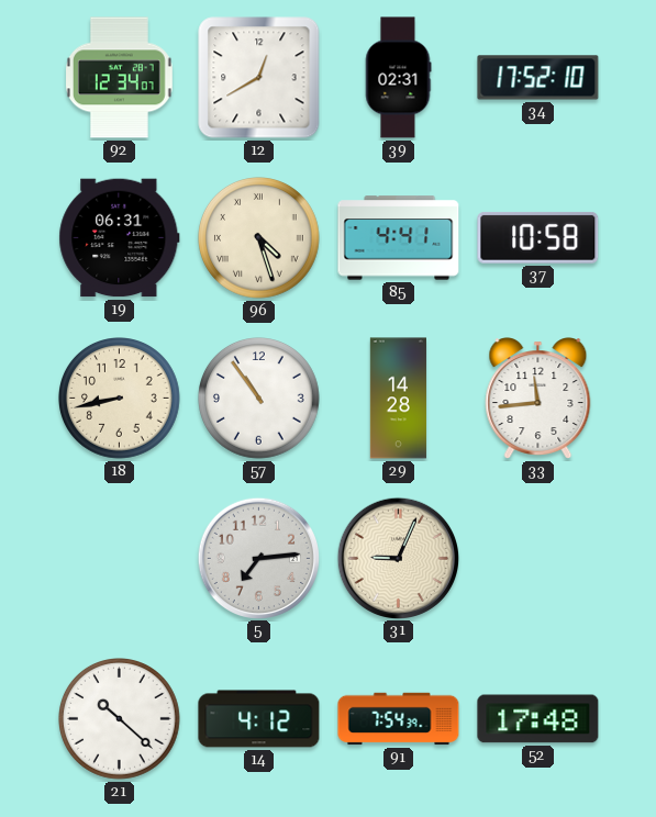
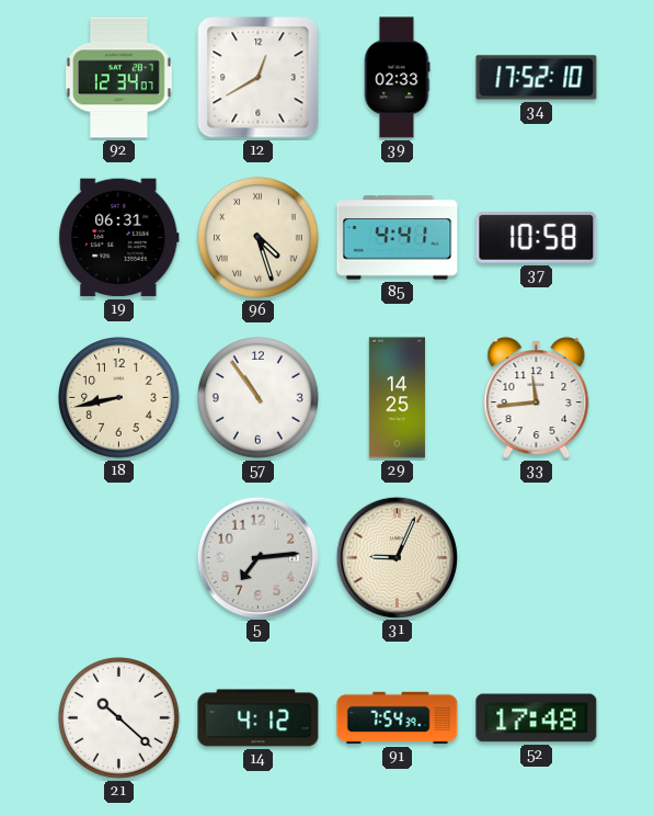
39: 02:31 -> 02:33
29: 14:28 -> 14:25
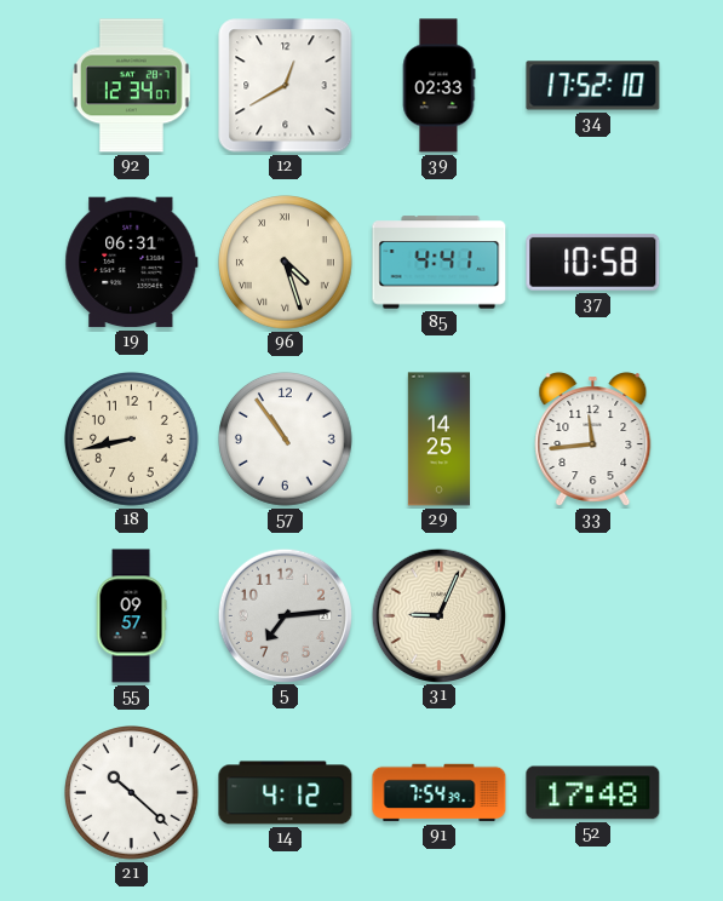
55: none -> 09:57
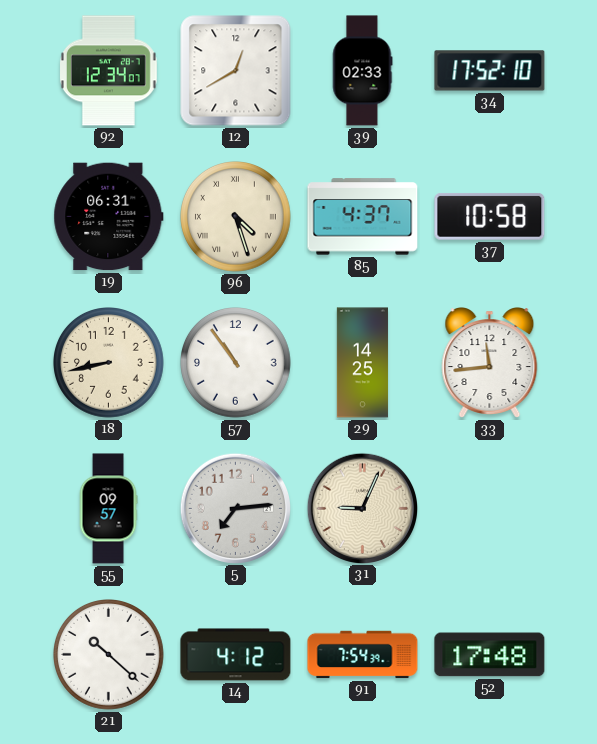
85: 4:41 -> 4:37
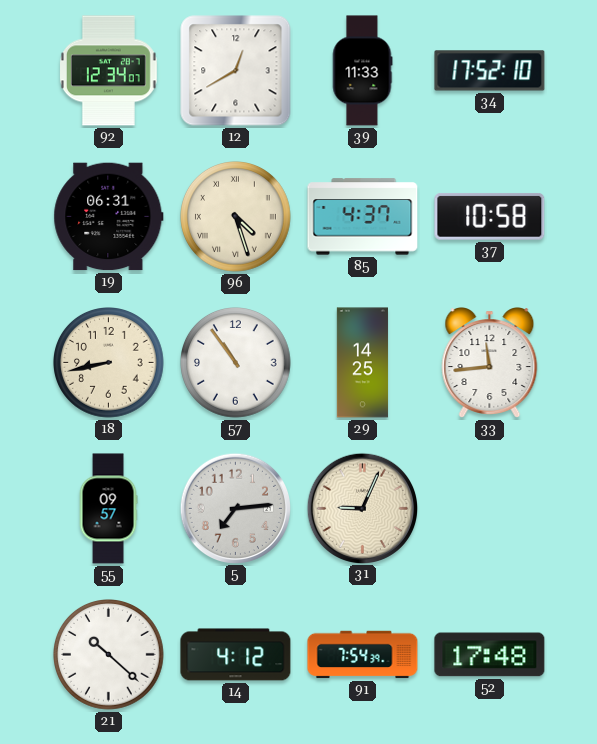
39: 02:33 -> 11:33
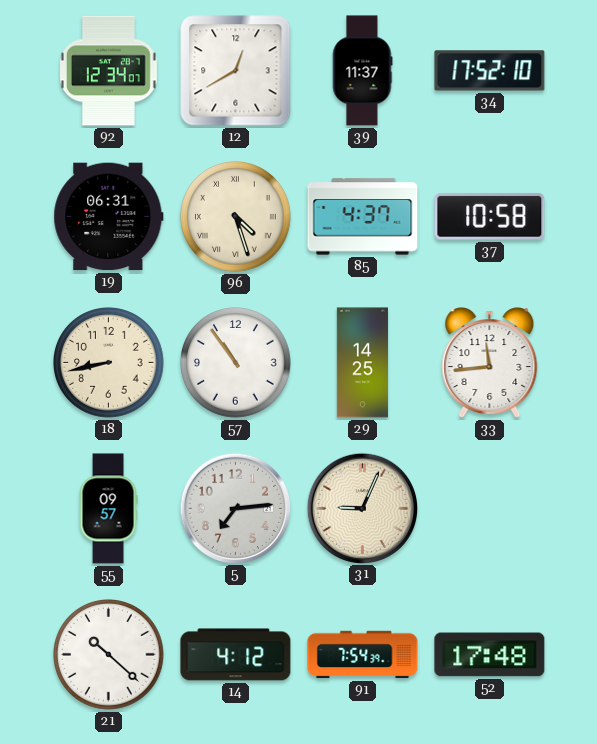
39: 11:33 -> 11:37
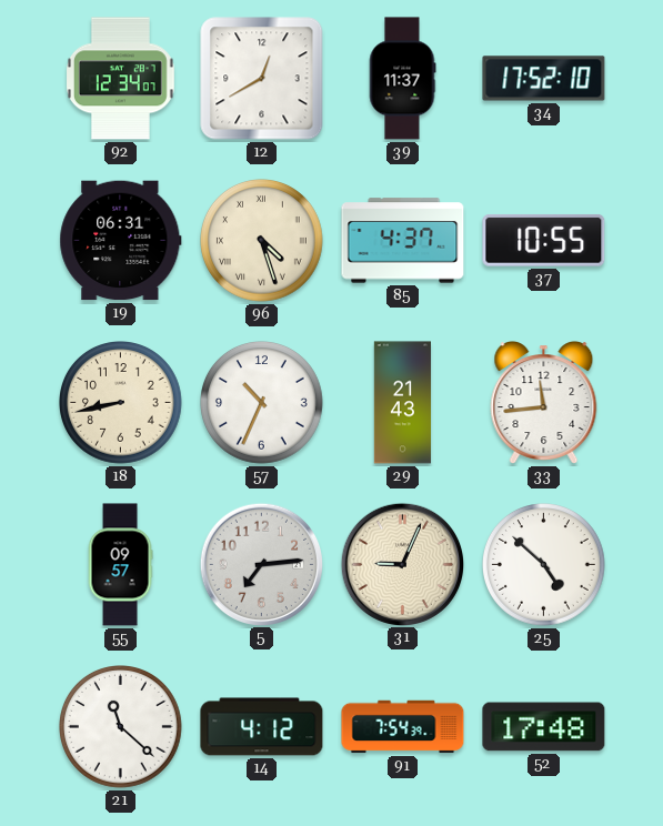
37: 10:58 -> 10:55
57: 10:54 -> 10:34
29: 14:25 -> 21:43
25: none -> 4:52
21: 10:22 -> 11:22
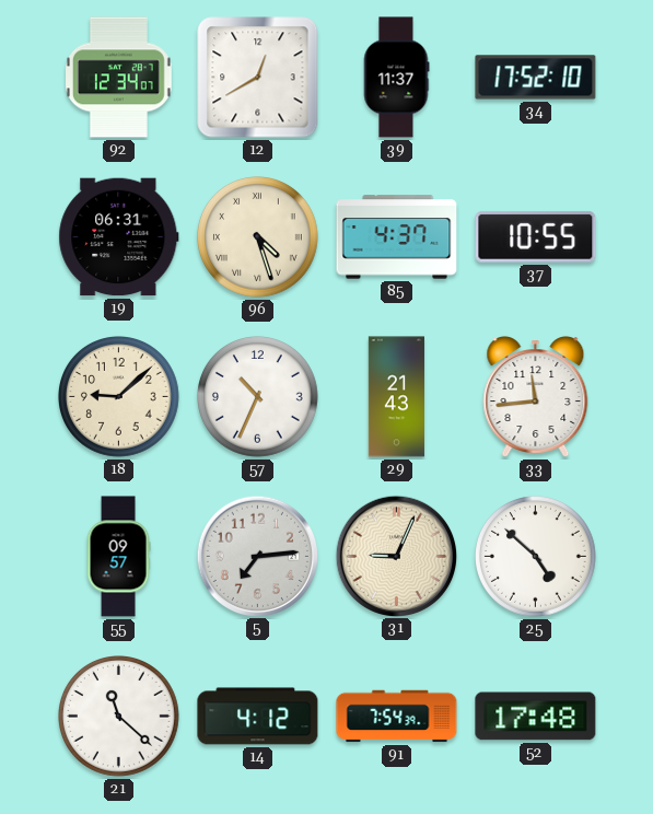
18: 8:43 -> 9:08
